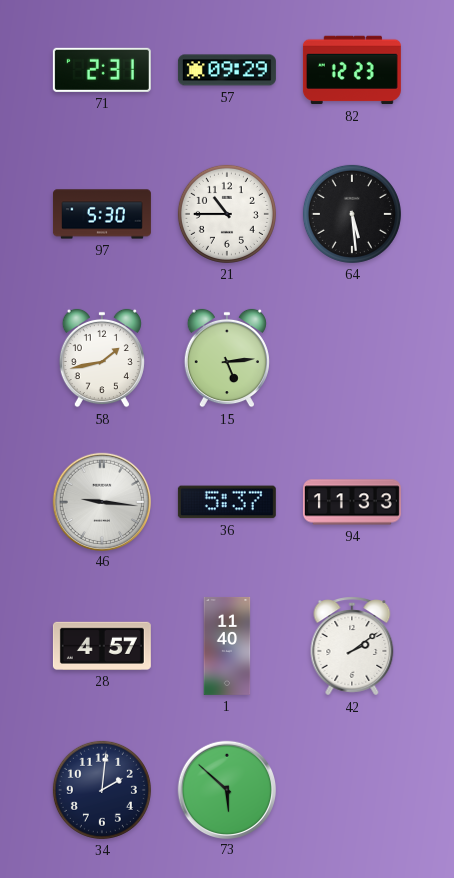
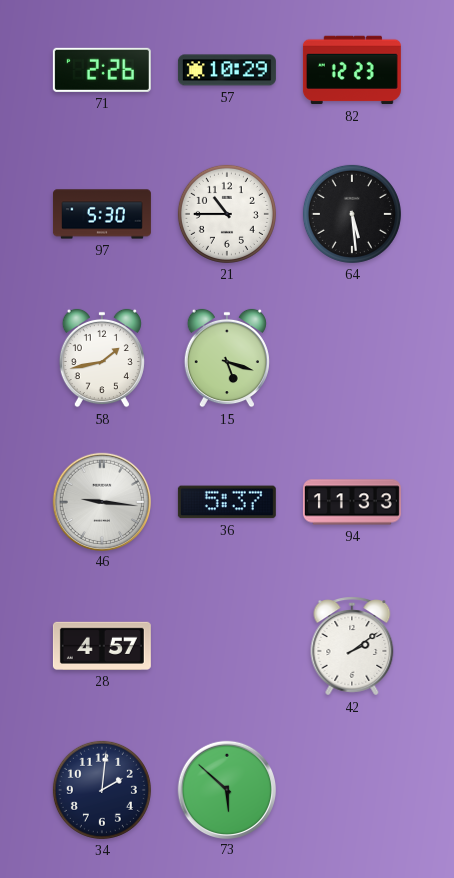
71: 2:31 -> 2:26
57: 09:29 -> 10:29
15: 5:14 -> 5:18
1: 11:40 -> none
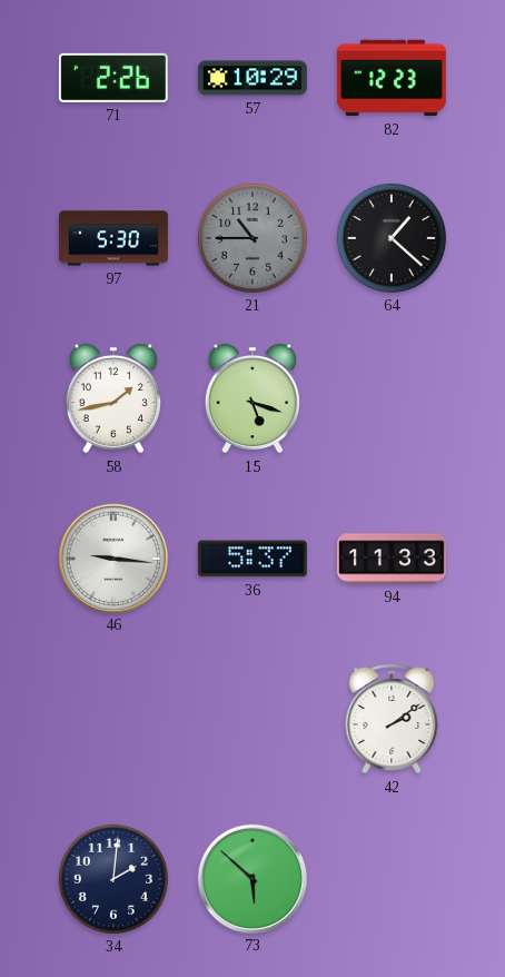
21 dial: white -> grey
64: 5:29 -> 1:22
28: 4:57 -> none
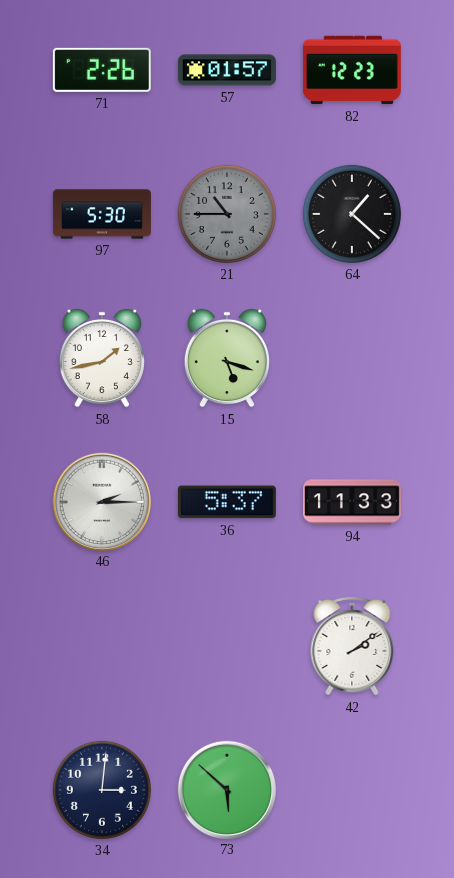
57: 10:29 -> 01:57
46: 9:16 -> 2:15
34: 2:01 -> 3:01
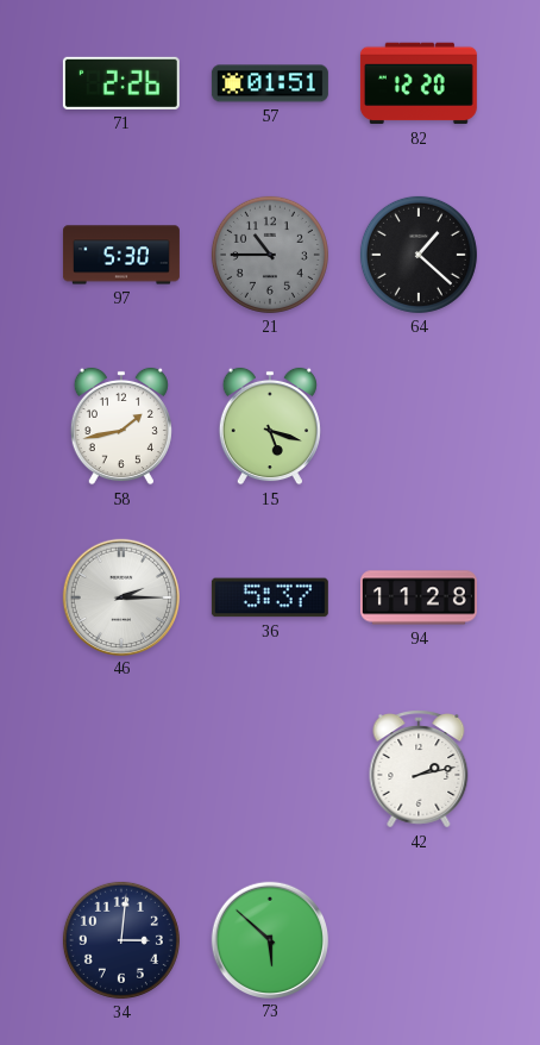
57: 01:57 -> 01:51
82: 12:23 -> 12:20
94: 11:33 -> 11:28
42: 2:09 -> 2:13
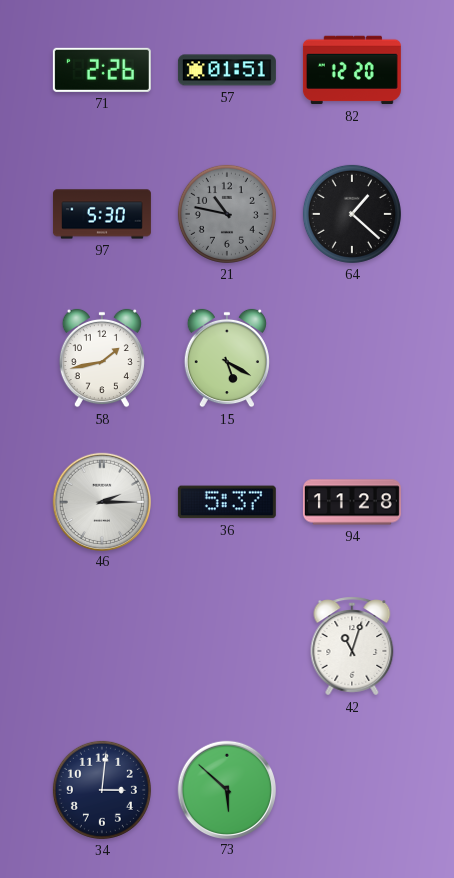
21: 10:45 -> 10:47
15: 5:18 -> 5:20
42: 2:13 -> 11:03
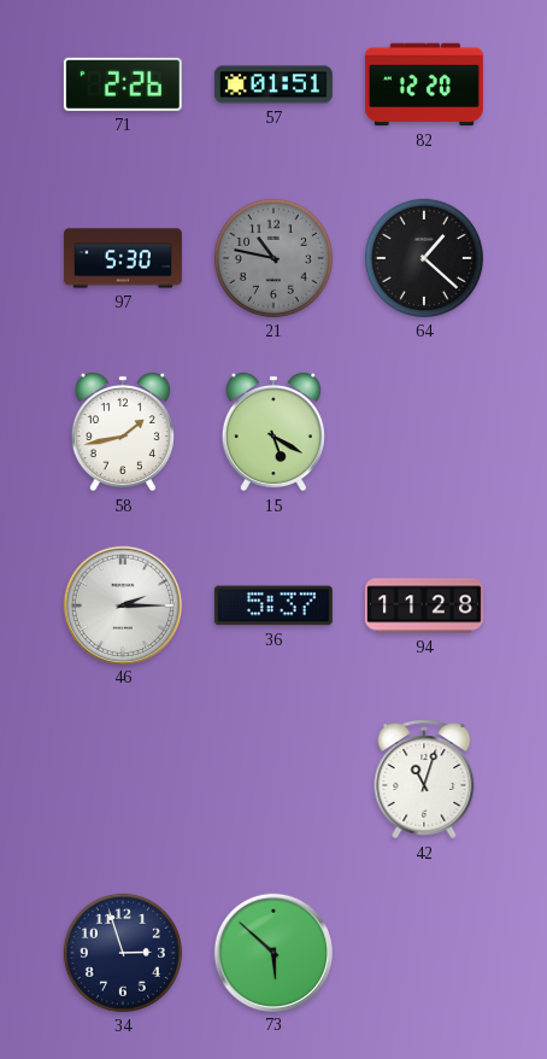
34: 3:01 -> 2:57
